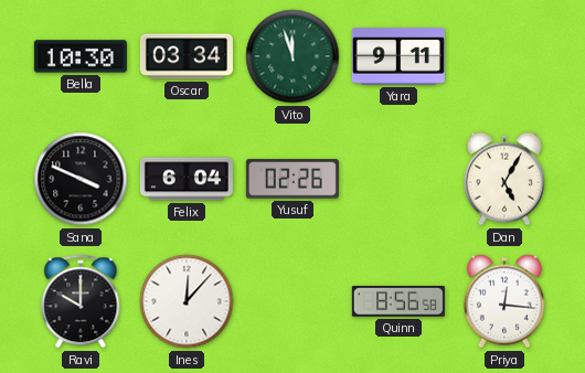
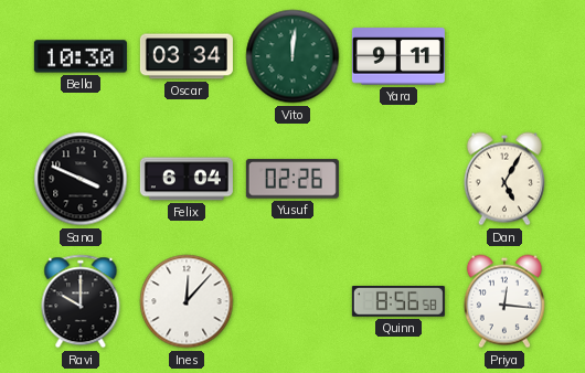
Vito: 11:57 -> 12:01
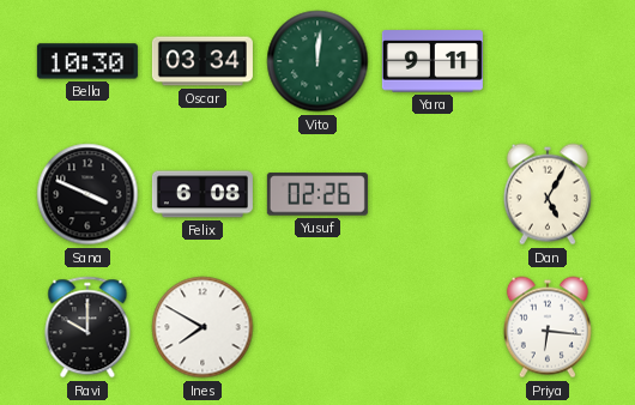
Felix: 6:04 -> 6:08
Ines: 12:07 -> 7:50
Quinn: 8:56 -> none
Priya: 12:16 -> 6:16
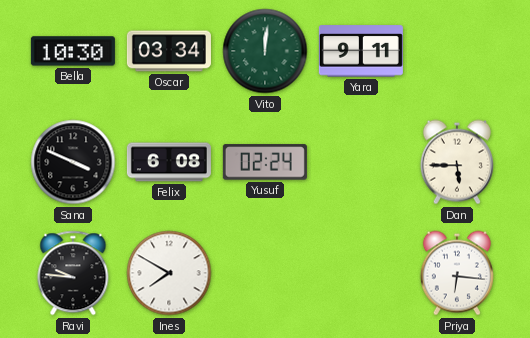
Yusuf: 02:26 -> 02:24
Dan: 5:05 -> 5:45
Ravi: 10:00 -> 9:46
